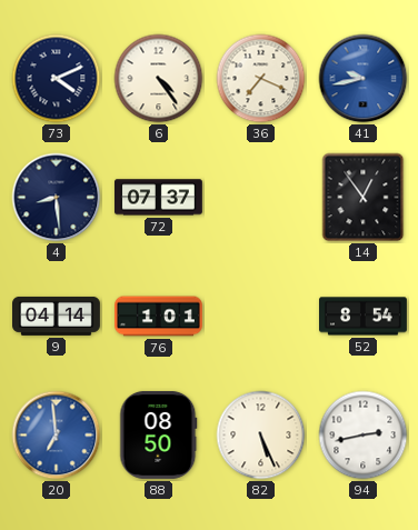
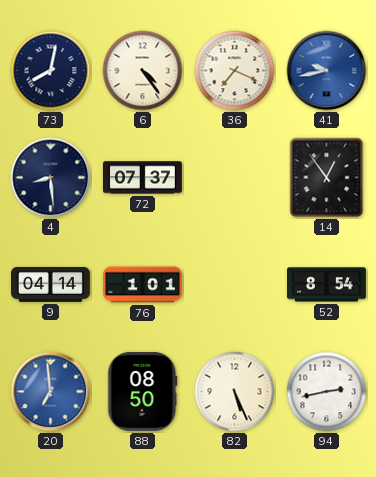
73: 4:11 -> 8:02
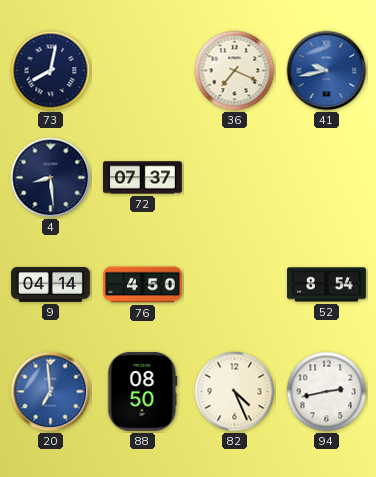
6: 4:24 -> none
14: 12:54 -> none
76: 1:01 -> 4:50
82: 5:26 -> 4:26
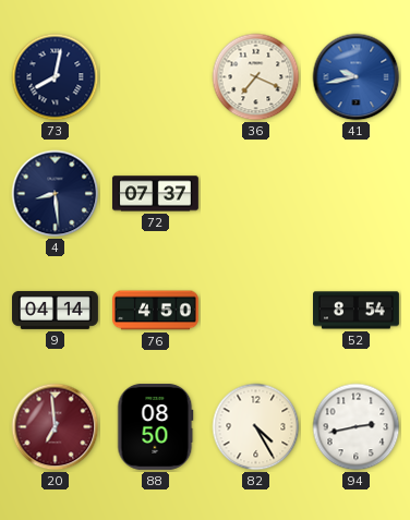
20 dial: blue -> burgundy
82: 4:26 -> 4:25
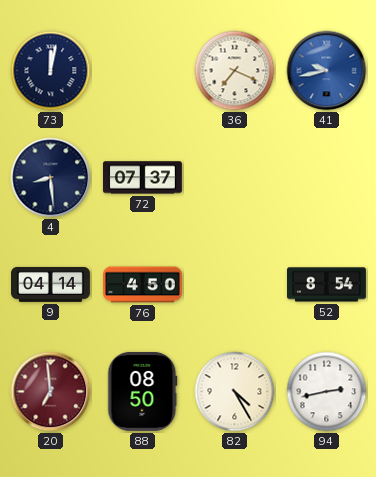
73: 8:02 -> 12:02
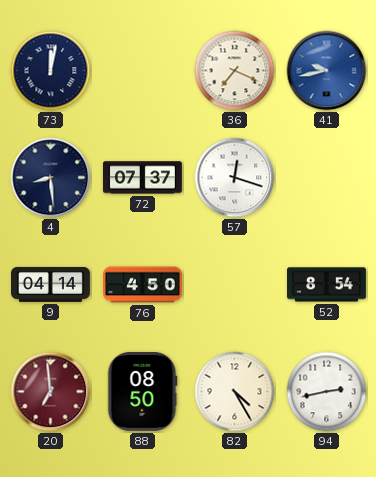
57: none -> 12:18
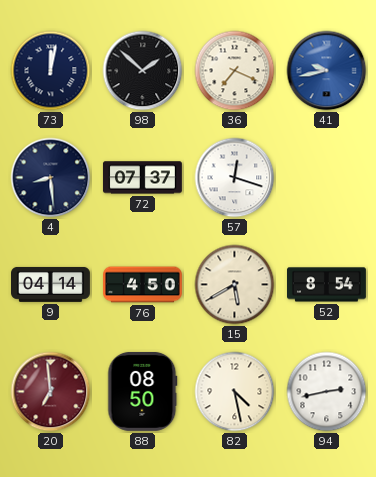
98: none -> 1:52
15: none -> 5:40
82: 4:25 -> 4:28
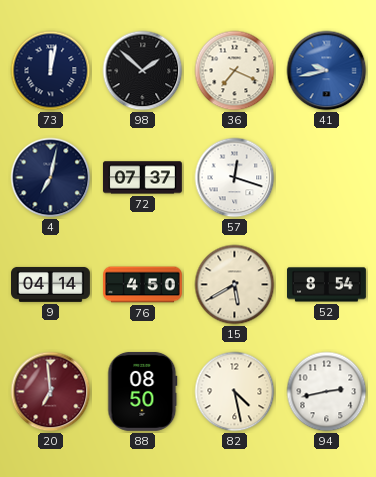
4: 8:29 -> 7:02
